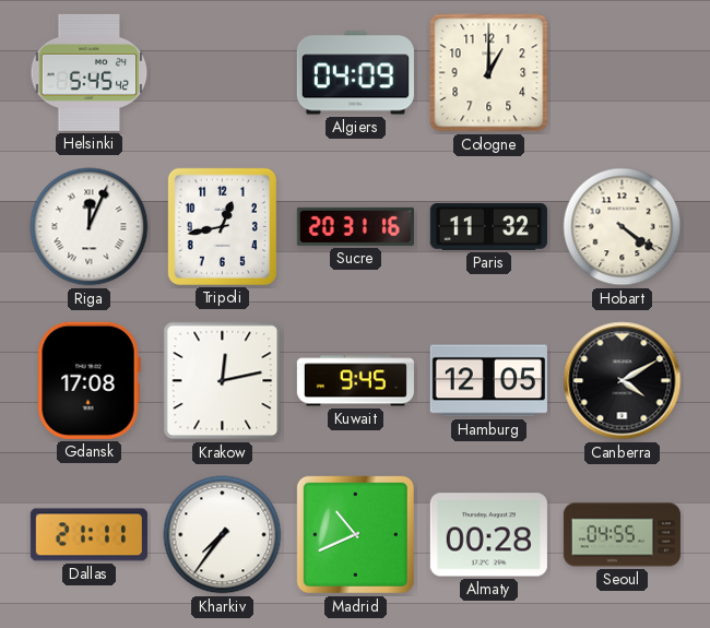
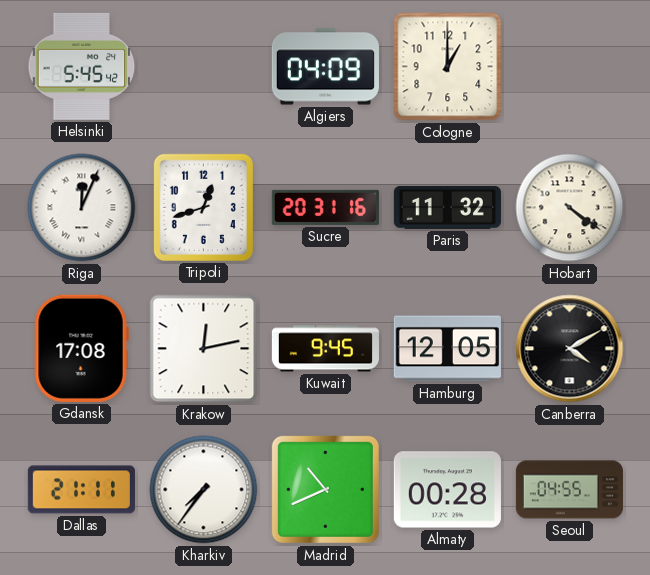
Tripoli: 12:43 -> 12:42
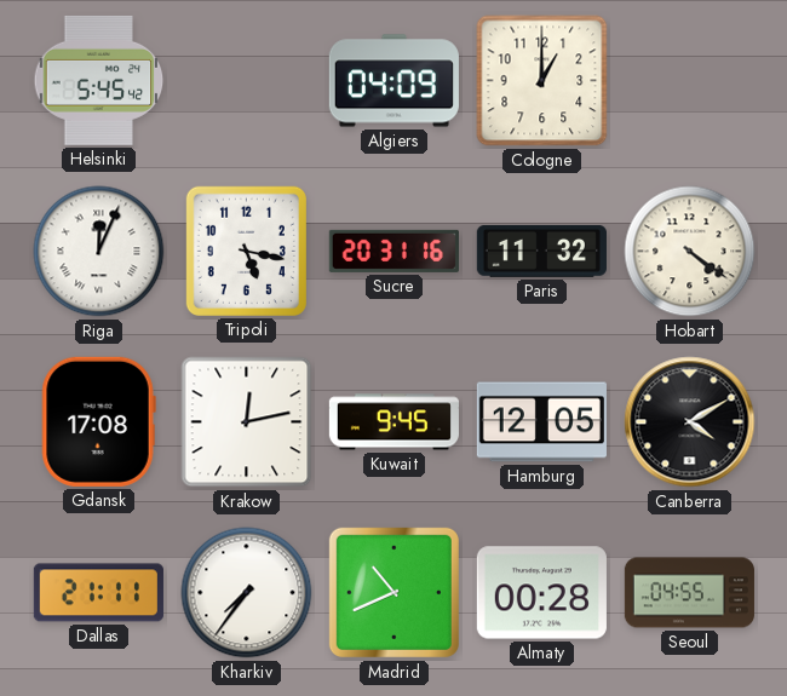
Tripoli: 12:42 -> 5:17
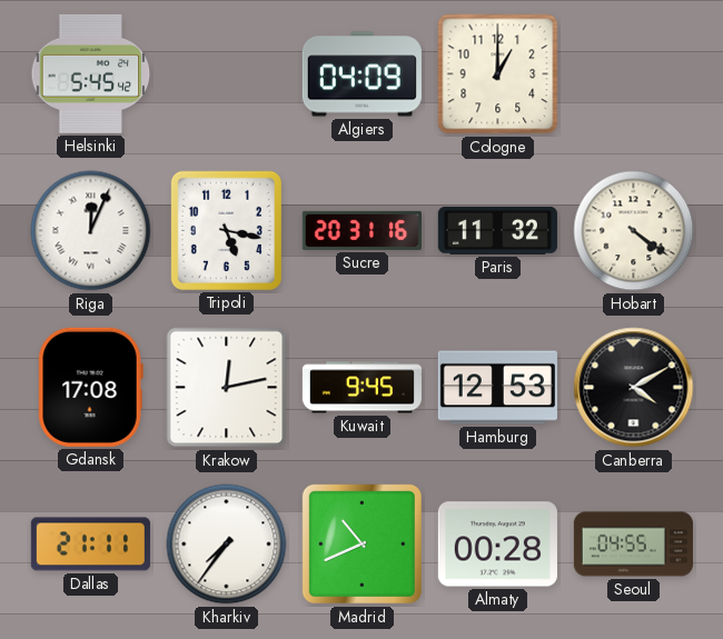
Hamburg: 12:05 -> 12:53
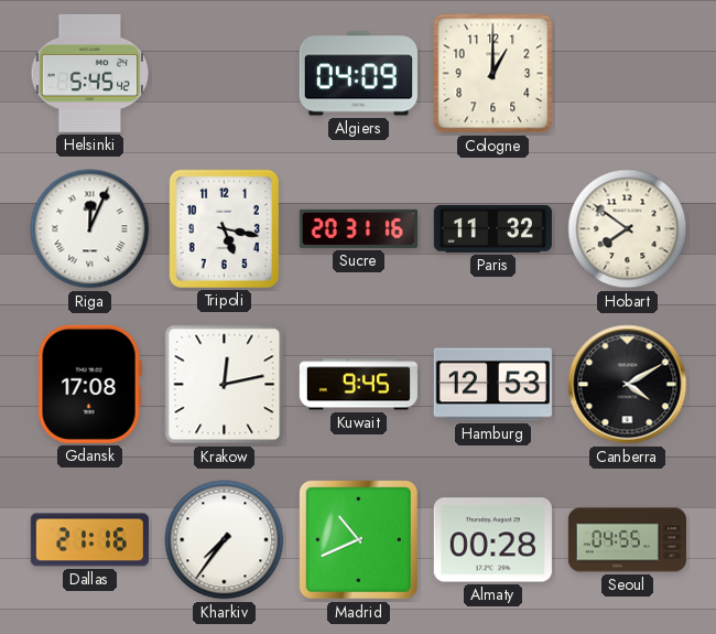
Hobart: 4:21 -> 7:51
Dallas: 21:11 -> 21:16
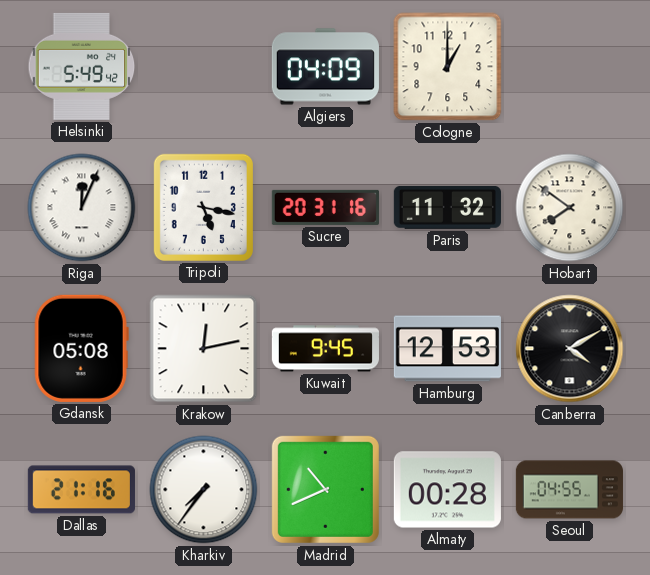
Helsinki: 5:45 -> 5:49
Gdansk: 17:08 -> 05:08
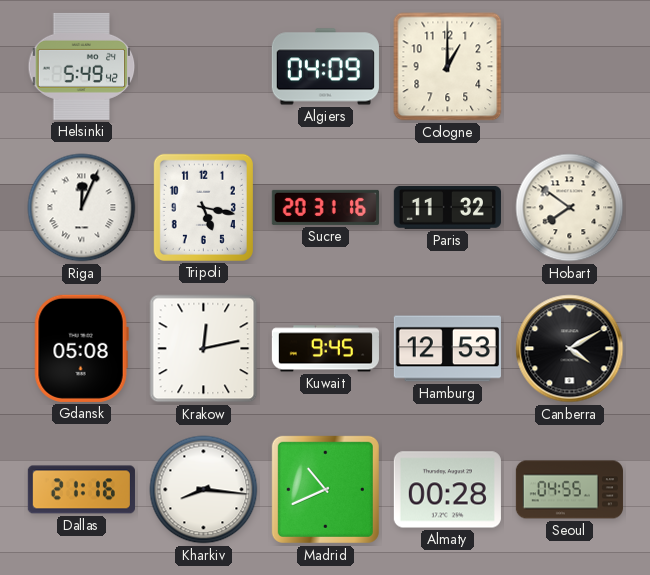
Kharkiv: 7:36 -> 8:16
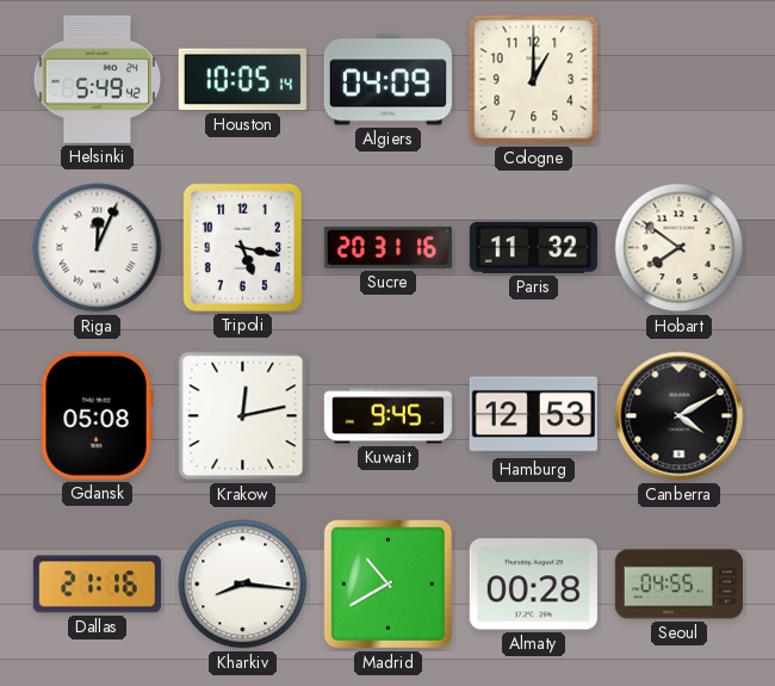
Houston: none -> 10:05
Madrid: 10:41 -> 10:40
